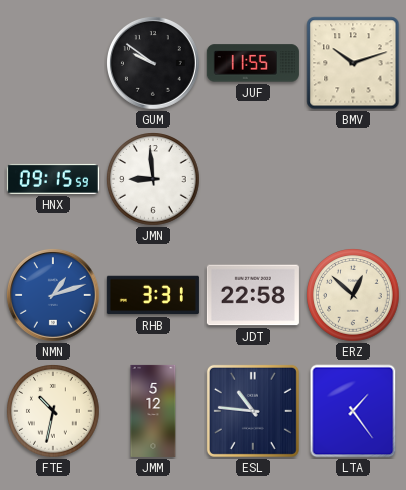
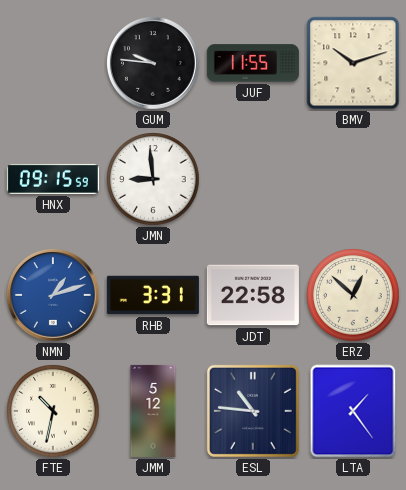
GUM: 9:51 -> 9:46
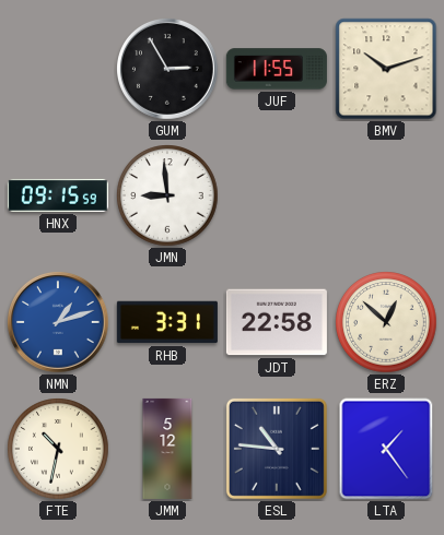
GUM: 9:46 -> 2:55
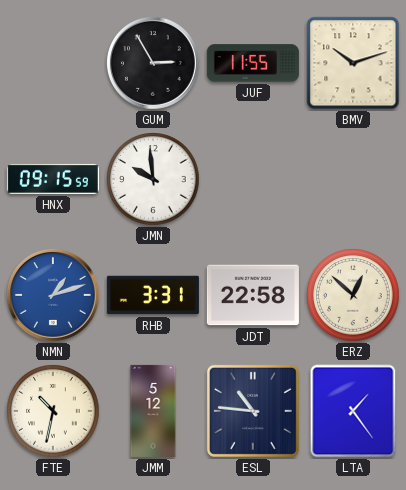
JMN: 8:59 -> 9:59
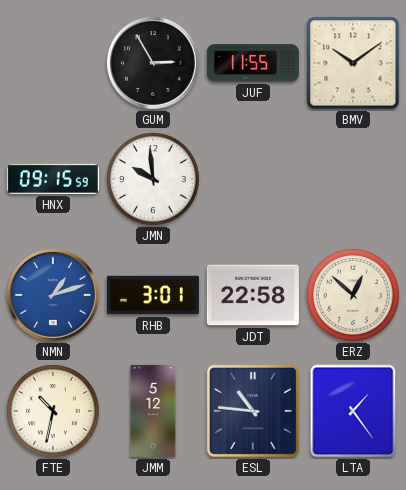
BMV: 10:12 -> 10:09
RHB: 3:31 -> 3:01
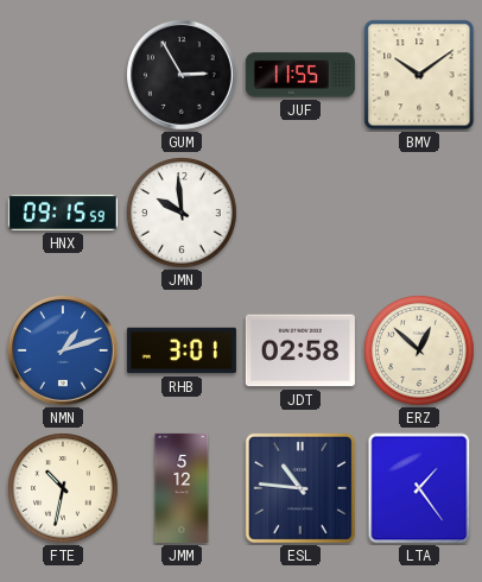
JDT: 22:58 -> 02:58
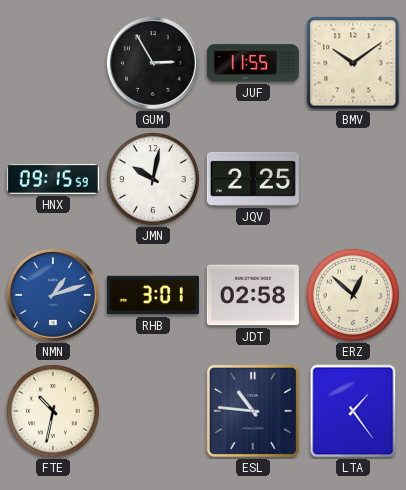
JMN: 9:59 -> 10:02
JQV: none -> 2:25
JMM: 5:12 -> none
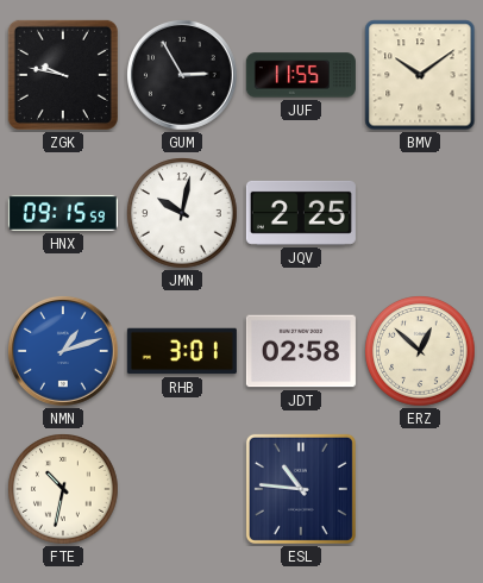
ZGK: none -> 9:47
LTA: 1:24 -> none
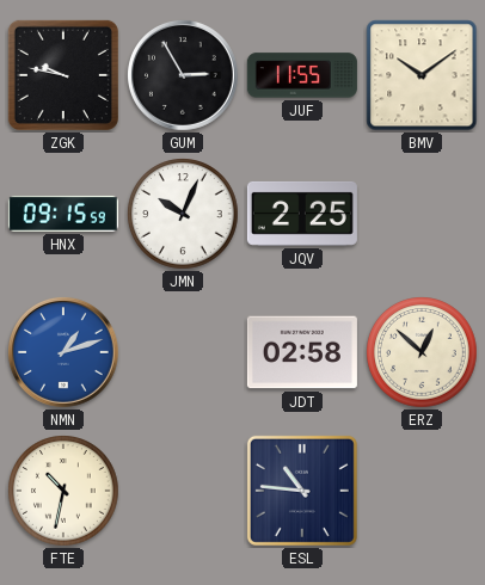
JMN: 10:02 -> 10:04
RHB: 3:01 -> none
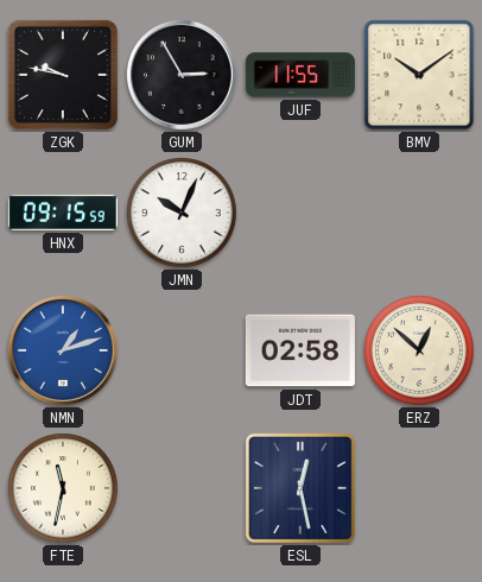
JQV: 2:25 -> none
FTE: 10:32 -> 11:32
ESL: 10:46 -> 12:28
